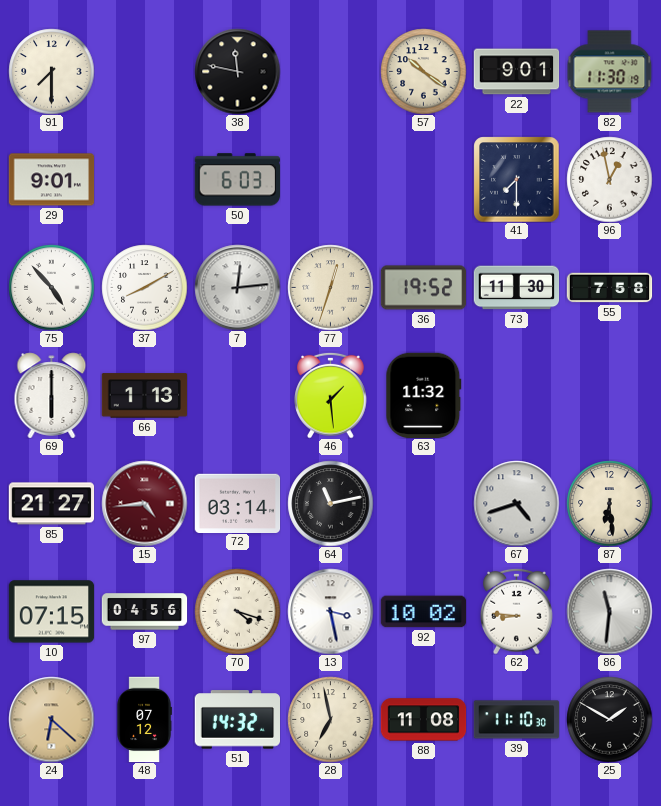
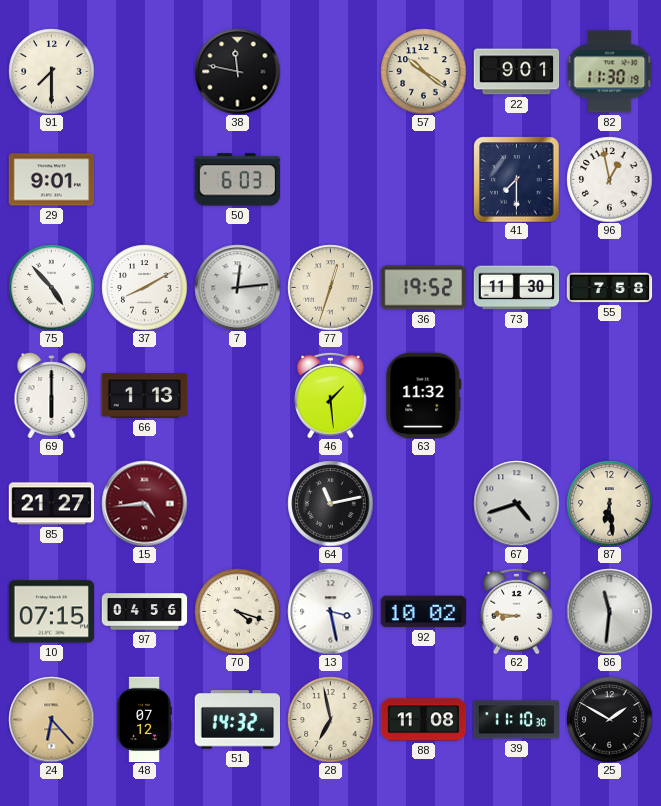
72: 03:14 -> none
24: 6:22 -> 6:23
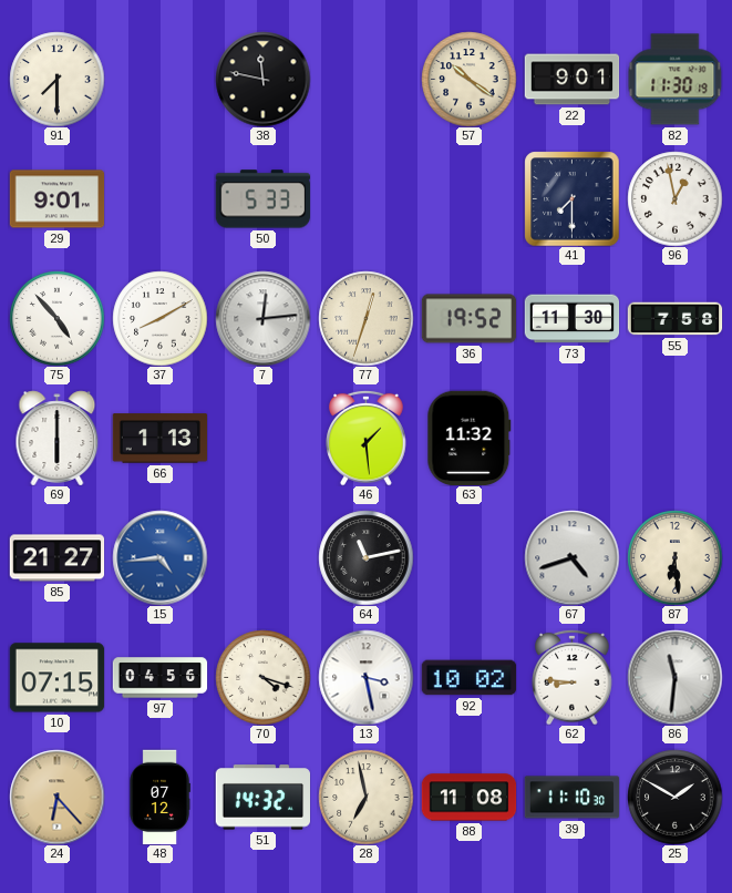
50: 6:03 -> 5:33
15 dial: burgundy -> blue
